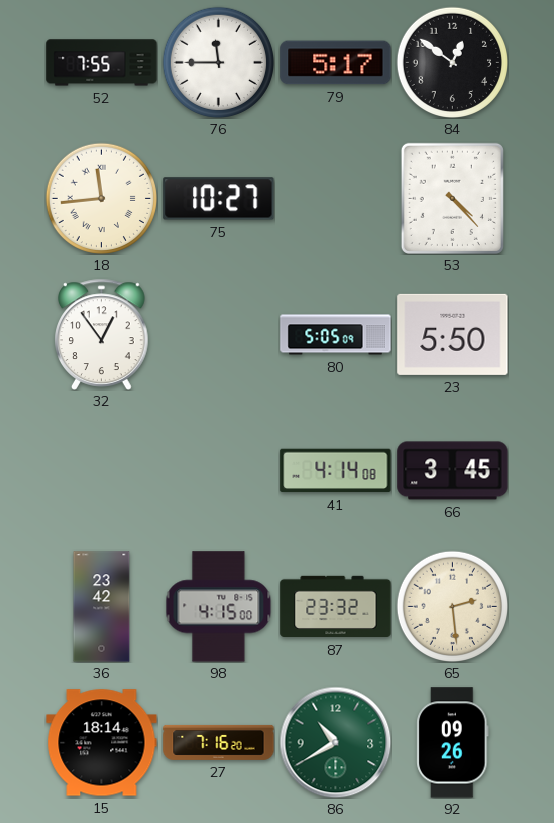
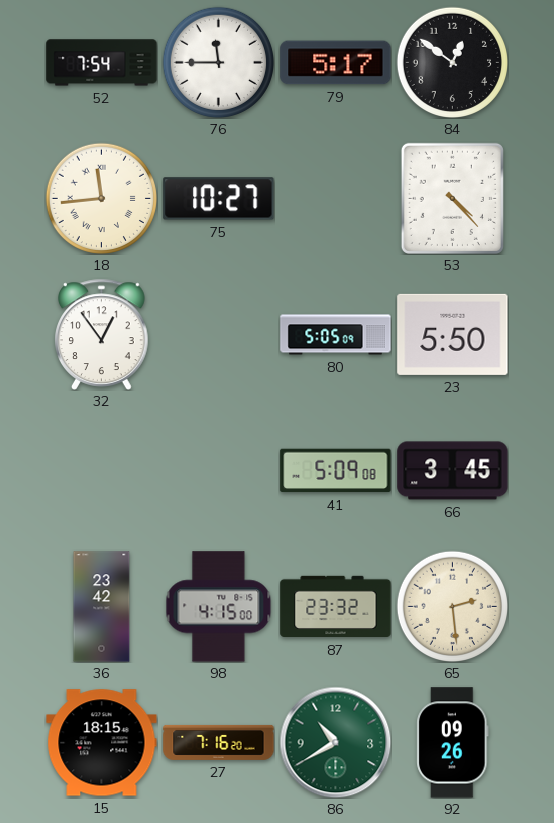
52: 7:55 -> 7:54
41: 4:14 -> 5:09
15: 18:14 -> 18:15
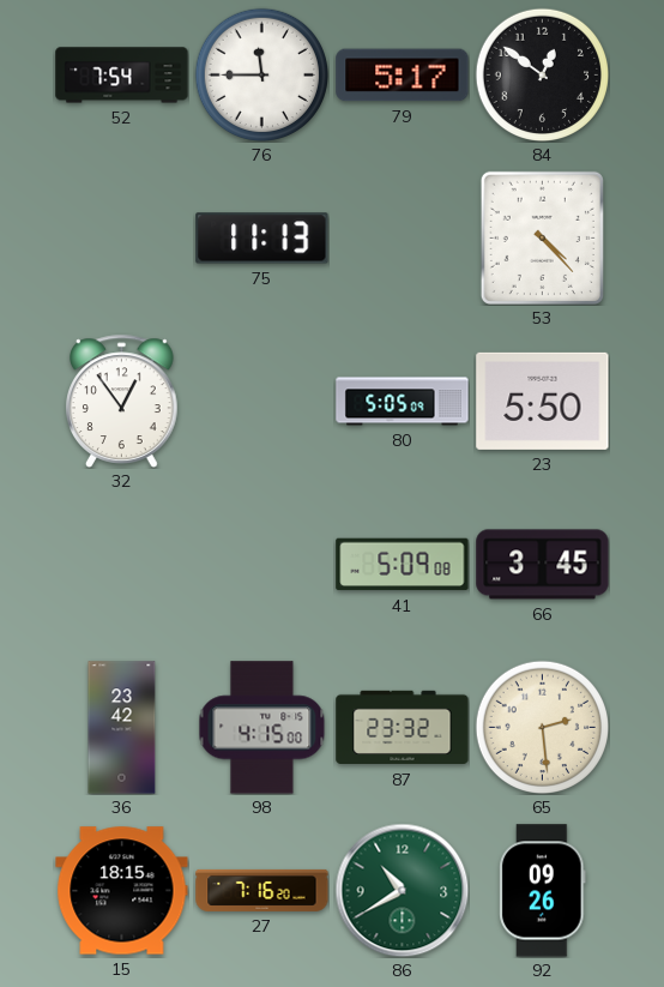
18: 11:44 -> none
75: 10:27 -> 11:13
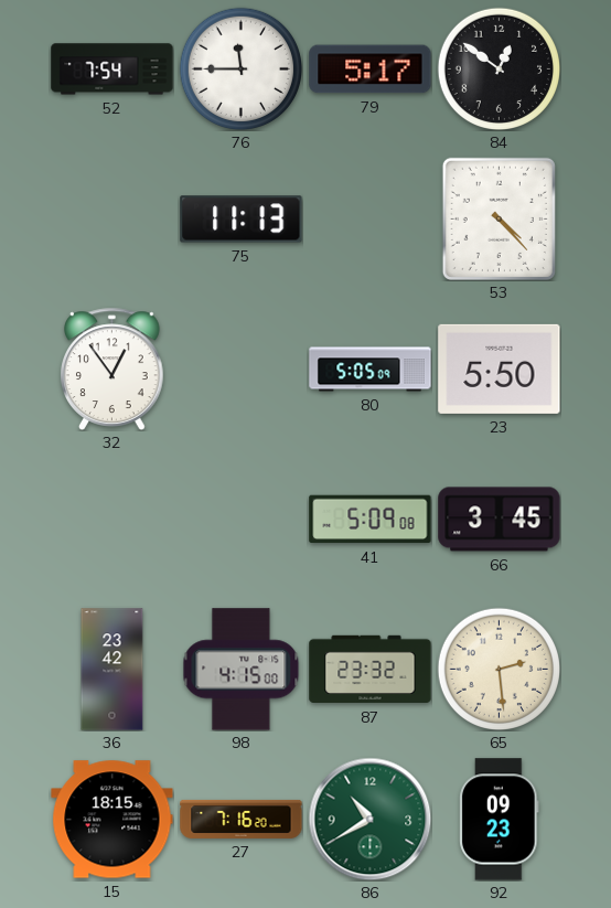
92: 09:26 -> 09:23
